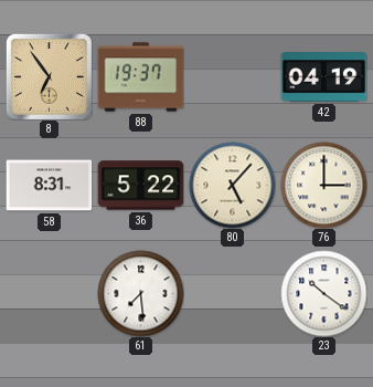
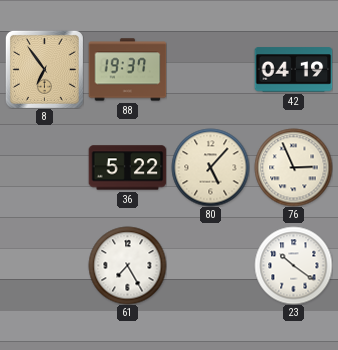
58: 8:31 -> none
76: 3:00 -> 2:56
61: 7:29 -> 7:25
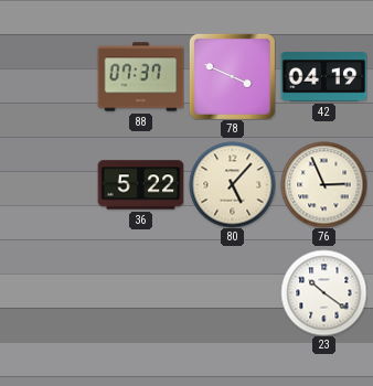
8: 6:54 -> none
88: 19:37 -> 07:37
78: none -> 3:49
61: 7:25 -> none
